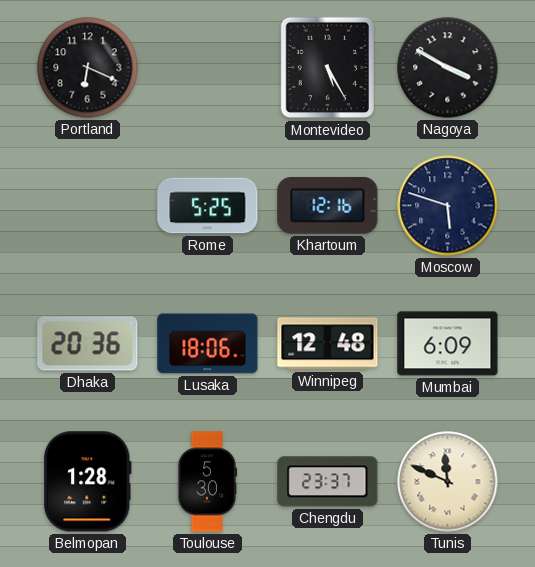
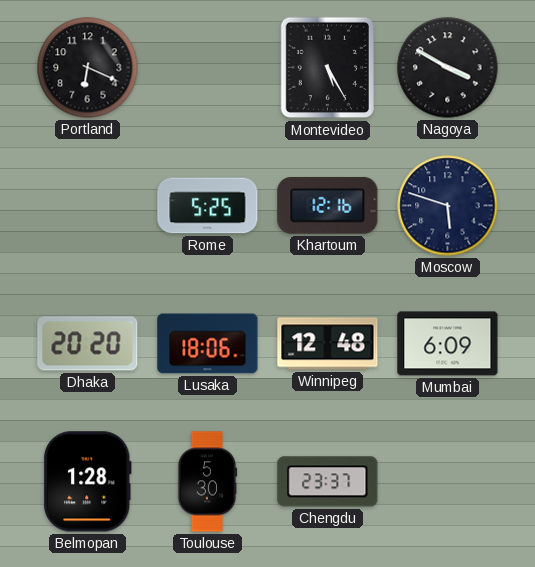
Dhaka: 20:36 -> 20:20
Tunis: 11:49 -> none
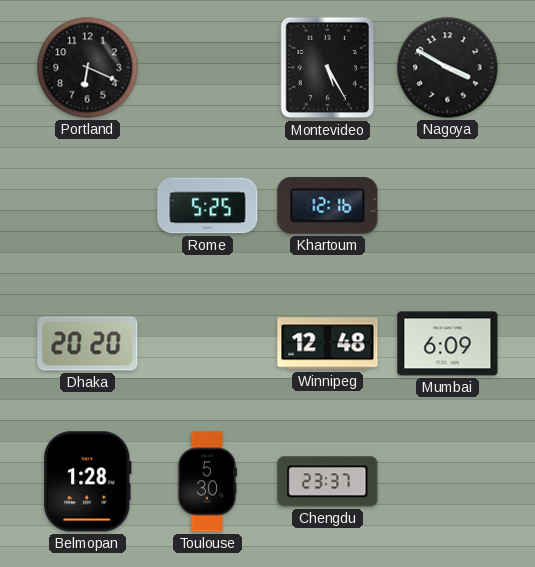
Moscow: 5:48 -> none
Lusaka: 18:06 -> none
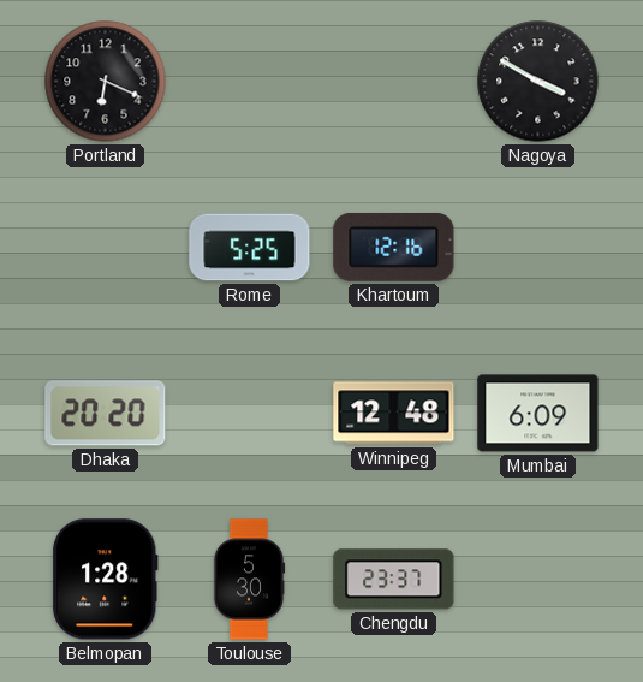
Montevideo: 5:25 -> none
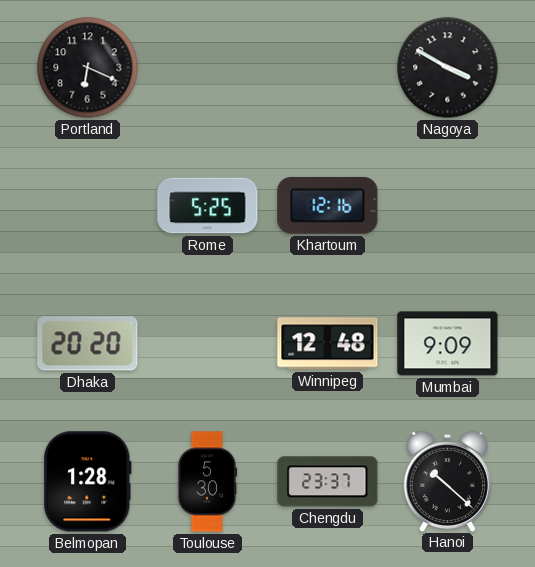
Mumbai: 6:09 -> 9:09
Hanoi: none -> 10:22
